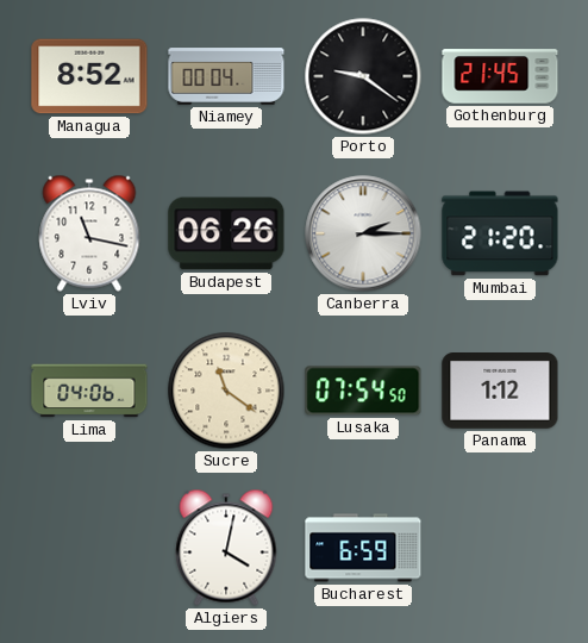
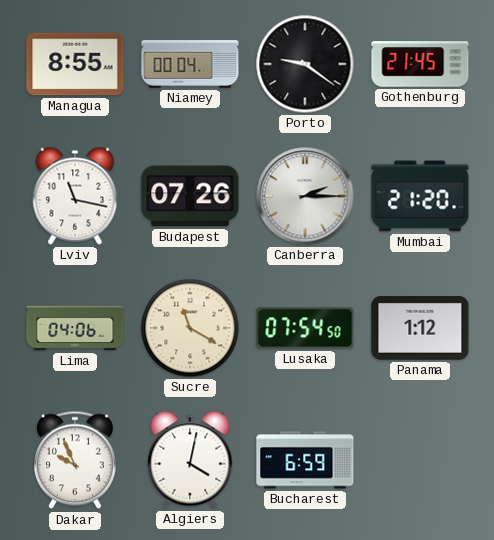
Managua: 8:52 -> 8:55
Budapest: 06:26 -> 07:26
Sucre: 11:21 -> 11:20
Dakar: none -> 9:56
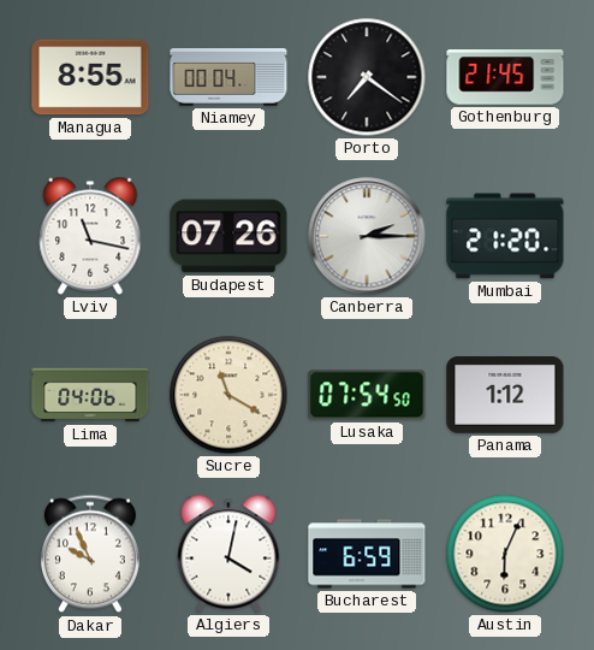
Porto: 9:21 -> 7:21
Austin: none -> 6:04
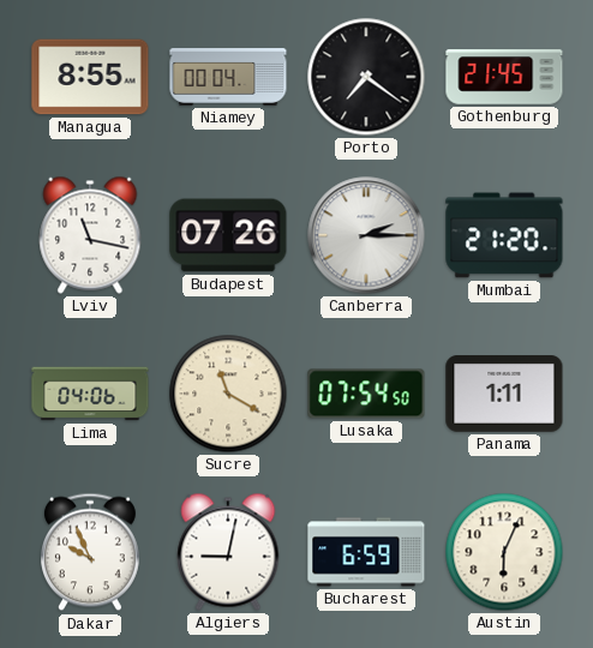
Panama: 1:12 -> 1:11
Algiers: 4:02 -> 9:02
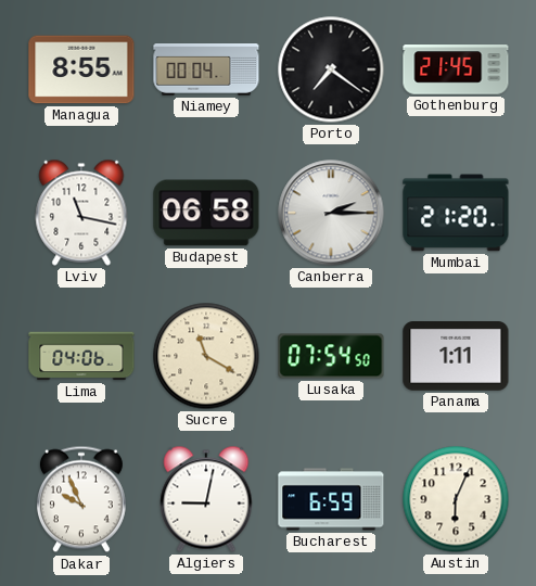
Budapest: 07:26 -> 06:58
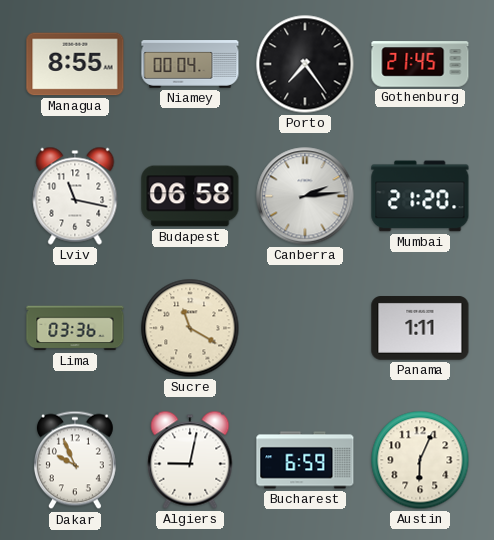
Porto: 7:21 -> 7:24
Canberra: 2:15 -> 2:14
Lima: 04:06 -> 03:36
Lusaka: 07:54 -> none
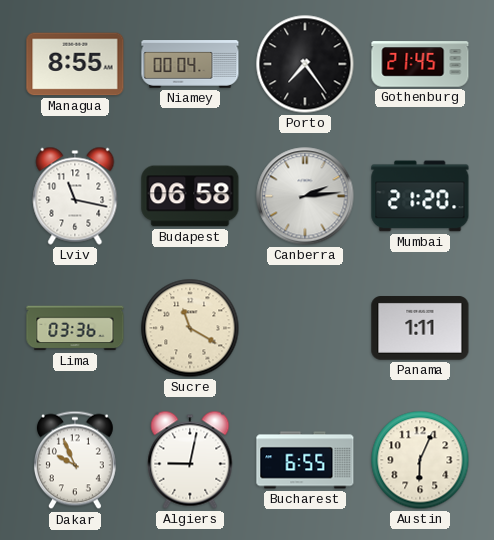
Bucharest: 6:59 -> 6:55
